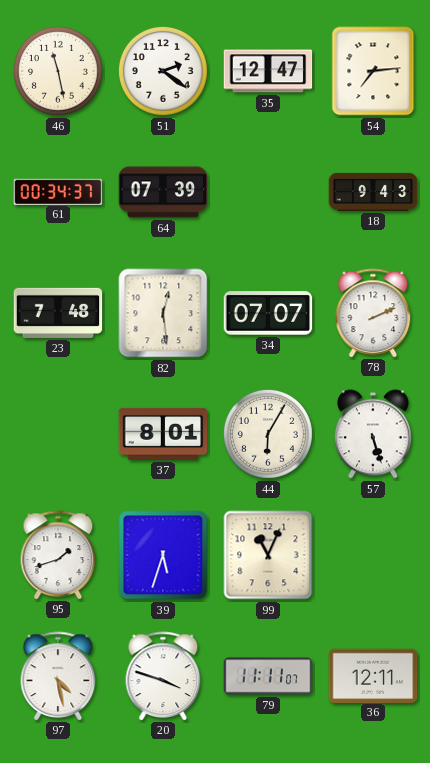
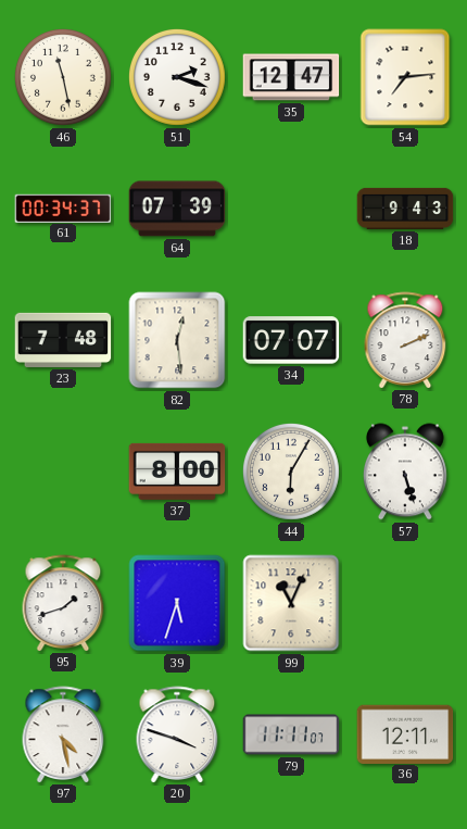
51: 2:21 -> 2:18
37: 8:01 -> 8:00
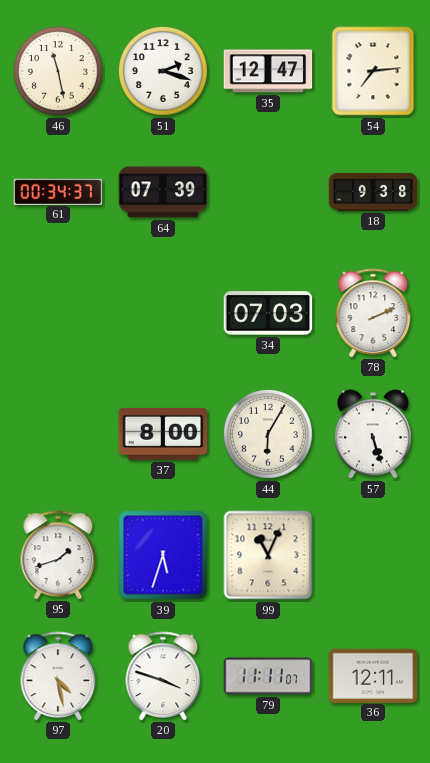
18: 9:43 -> 9:38
23: 7:48 -> none
82: 12:29 -> none
34: 07:07 -> 07:03
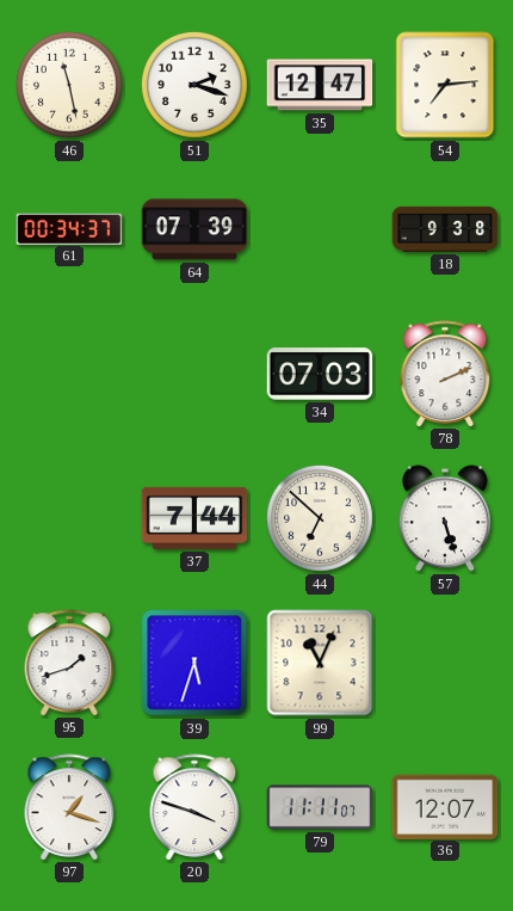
37: 8:00 -> 7:44
44: 6:05 -> 6:52
97: 4:28 -> 1:18
36: 12:11 -> 12:07
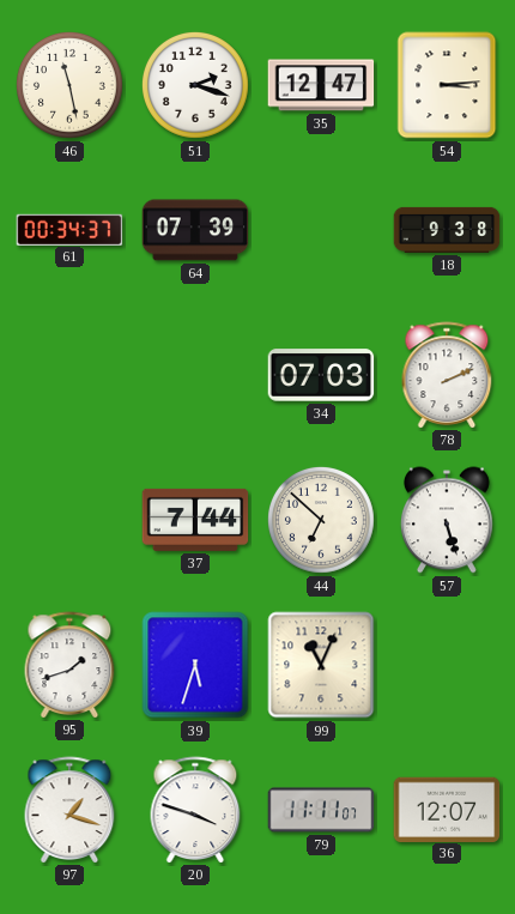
54: 7:14 -> 3:14
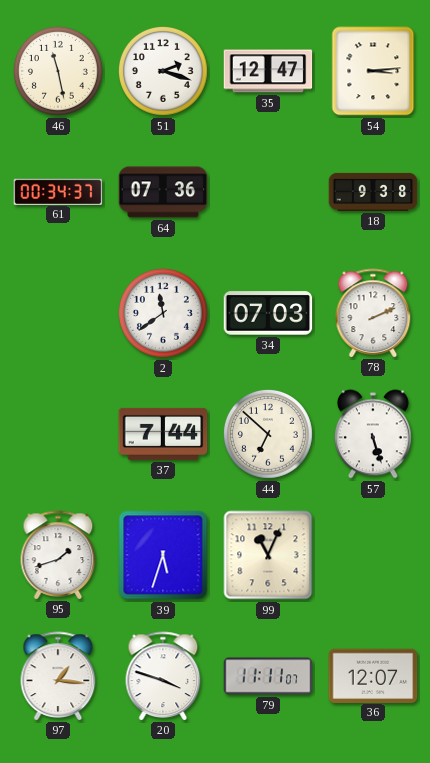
64: 07:39 -> 07:36
2: none -> 11:39
97: 1:18 -> 1:16
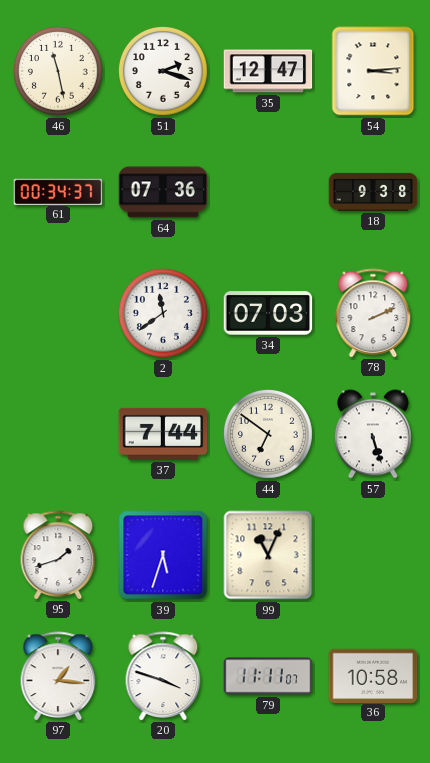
44: 6:52 -> 6:51
36: 12:07 -> 10:58
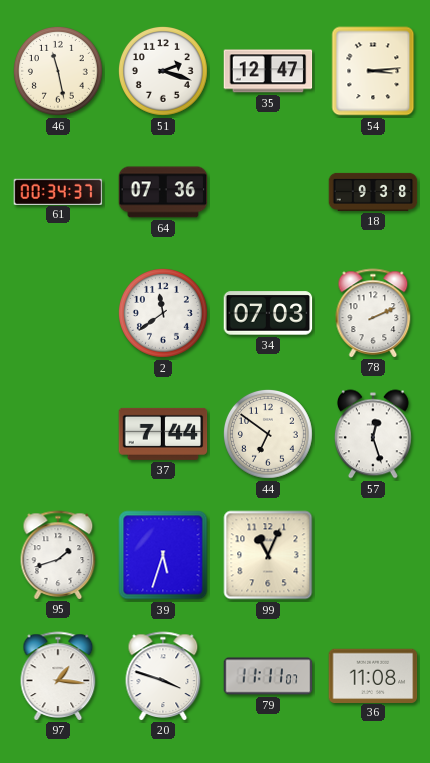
57: 5:27 -> 12:27
36: 10:58 -> 11:08
